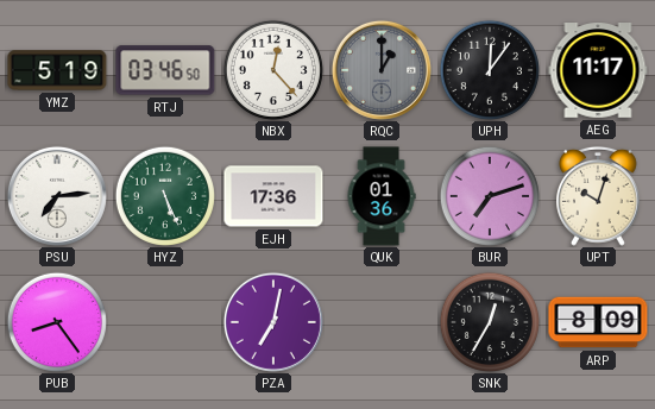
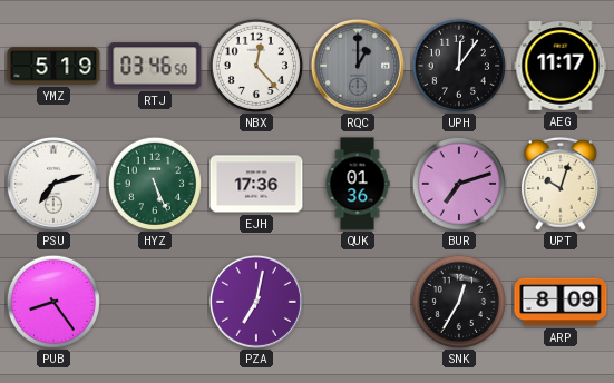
PSU: 7:14 -> 7:12
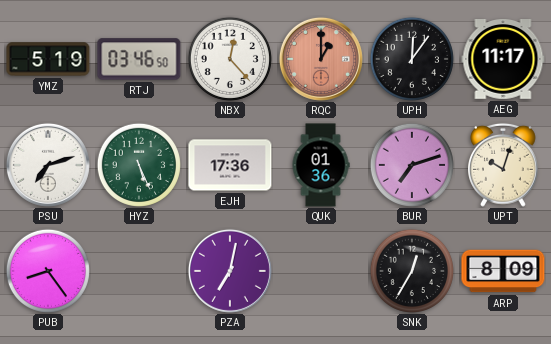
RQC dial: grey -> salmon
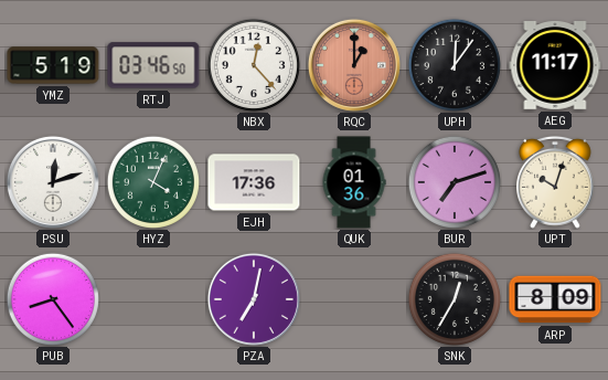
PSU: 7:12 -> 12:12
HYZ: 5:26 -> 4:04
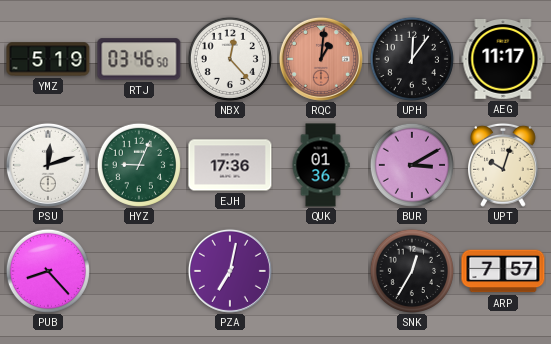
RQC: 1:00 -> 1:01
HYZ: 4:04 -> 9:04
BUR: 7:12 -> 3:10
PUB: 8:24 -> 8:23
ARP: 8:09 -> 7:57
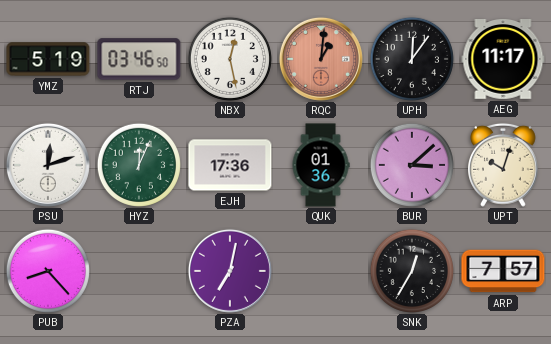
NBX: 12:23 -> 12:28
HYZ: 9:04 -> 12:04
BUR: 3:10 -> 3:08
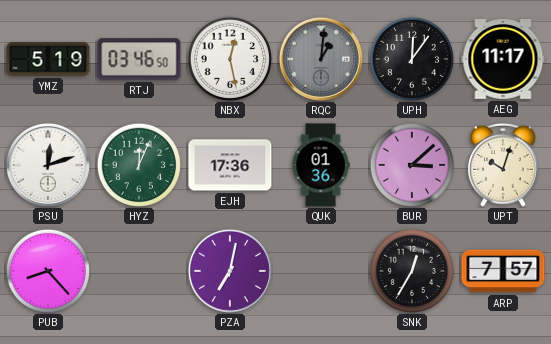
RQC dial: salmon -> grey
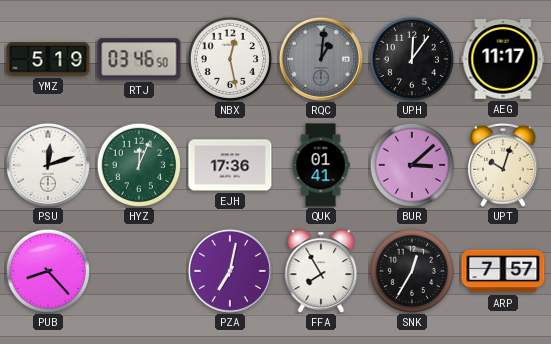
QUK: 01:36 -> 01:41
FFA: none -> 7:55
